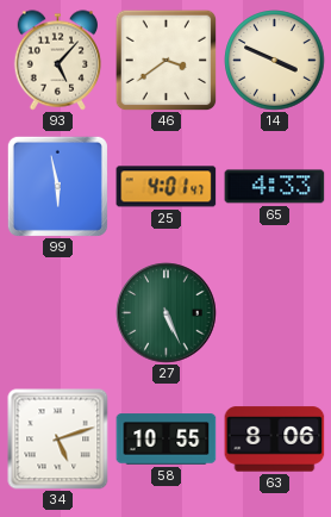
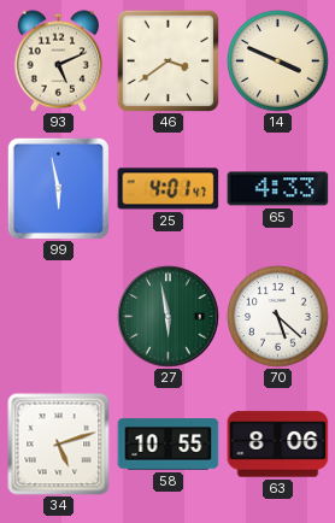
93: 5:07 -> 5:11
27: 5:26 -> 5:58
70: none -> 5:22
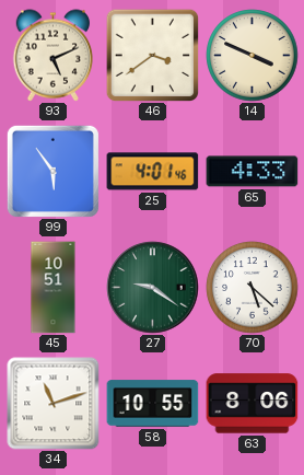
99: 5:58 -> 5:54
25: 4:01:47 -> 4:01:46
45: none -> 10:51
27: 5:58 -> 9:21
34: 5:12 -> 11:12
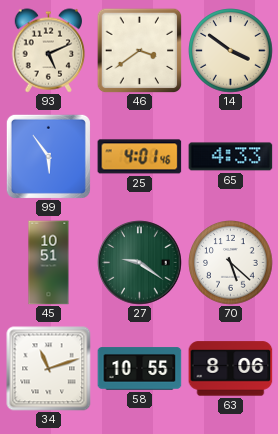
14: 3:49 -> 3:51
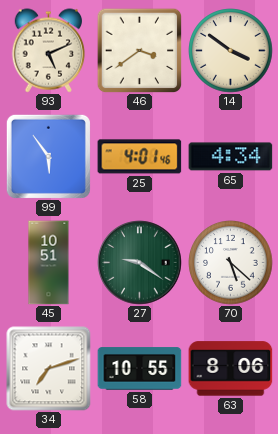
65: 4:33 -> 4:34
34: 11:12 -> 7:12
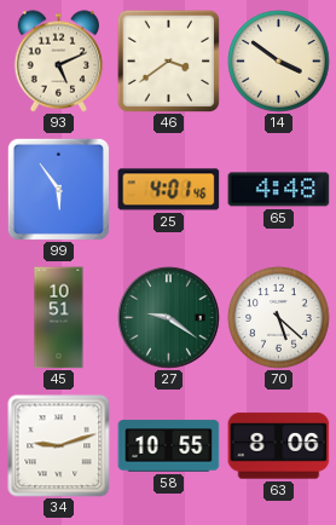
65: 4:34 -> 4:48
34: 7:12 -> 9:12
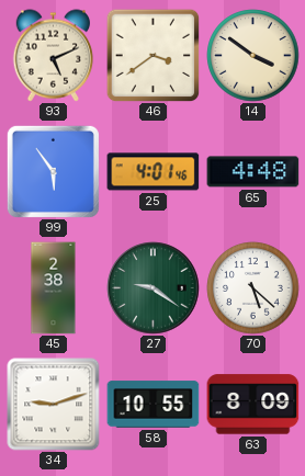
45: 10:51 -> 2:38
63: 8:06 -> 8:09
